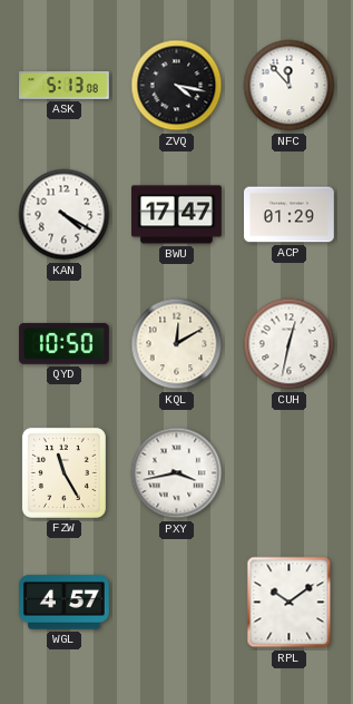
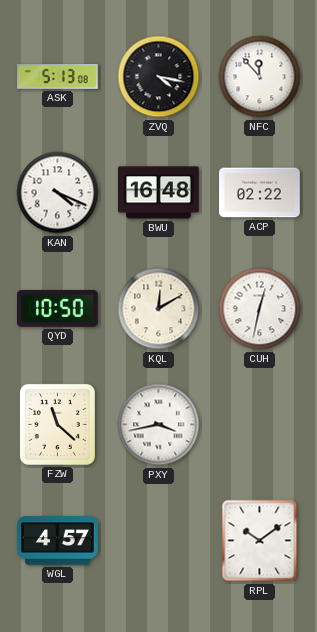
KAN: 4:20 -> 4:19
BWU: 17:47 -> 16:48
ACP: 01:29 -> 02:22
FZW: 11:25 -> 11:22
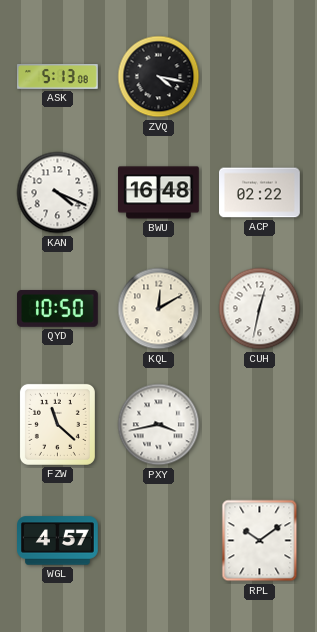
NFC: 11:53 -> none
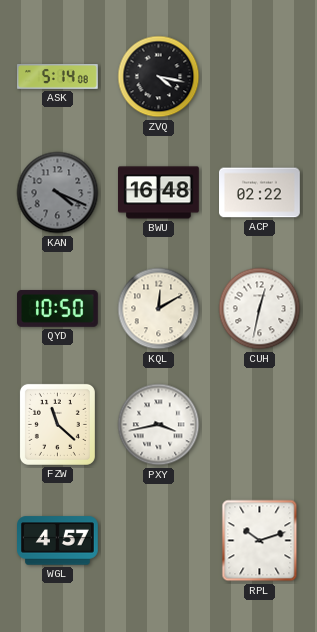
ASK: 5:13 -> 5:14
KAN dial: white -> grey
RPL: 10:09 -> 10:12
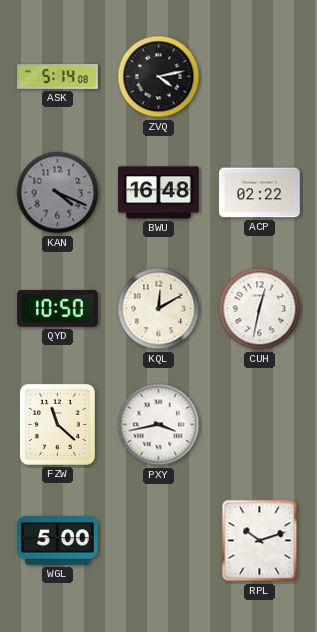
ZVQ: 4:17 -> 4:13
WGL: 4:57 -> 5:00
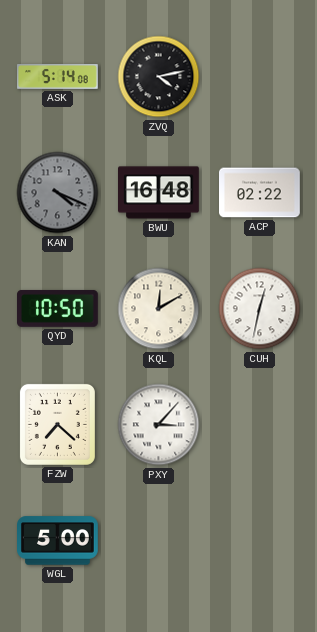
FZW: 11:22 -> 7:22
PXY: 3:43 -> 3:07
RPL: 10:12 -> none
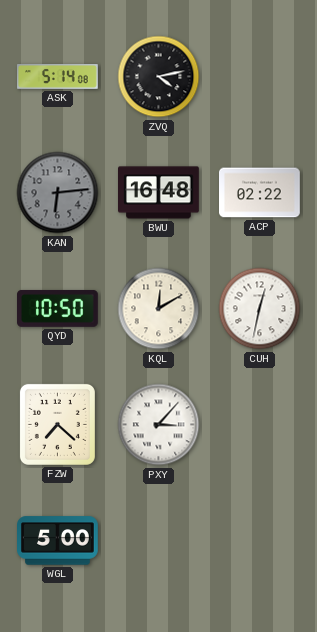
KAN: 4:19 -> 6:14
